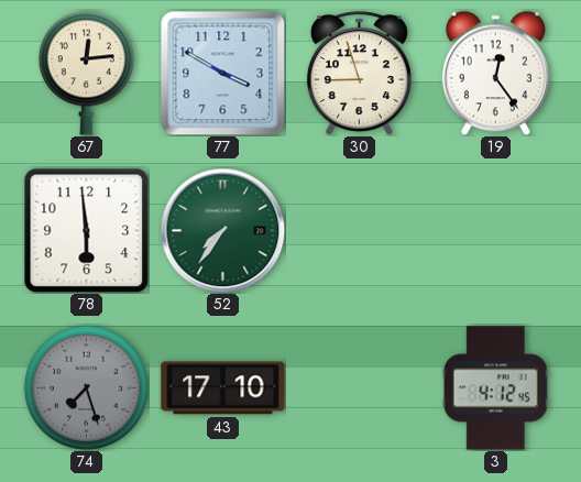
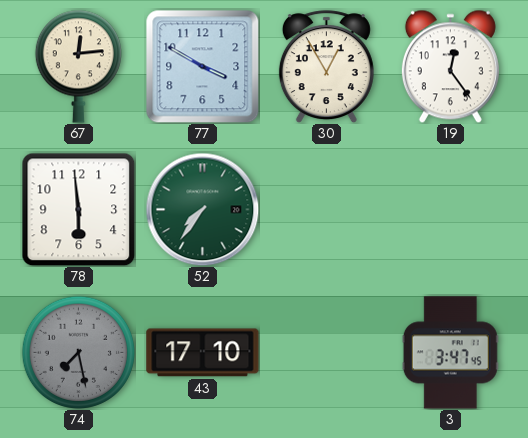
30: 8:57 -> 12:55
74: 7:27 -> 7:28
3: 4:12 -> 3:47
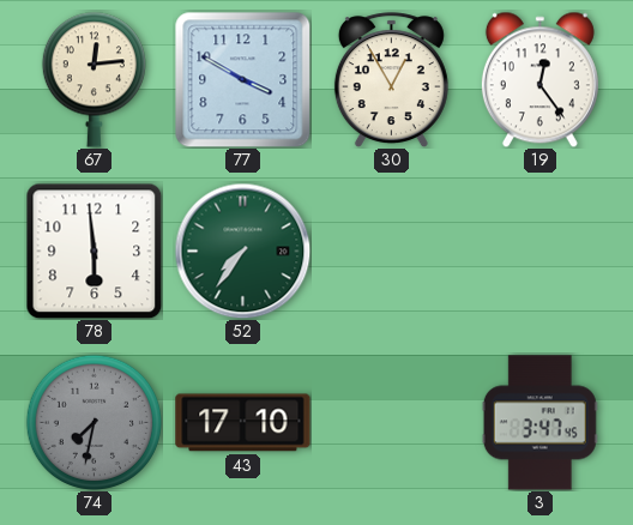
74: 7:28 -> 7:32
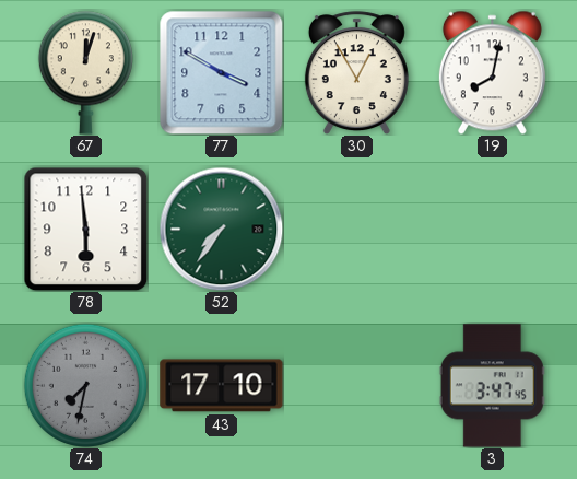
67: 12:14 -> 12:03
19: 12:24 -> 8:02
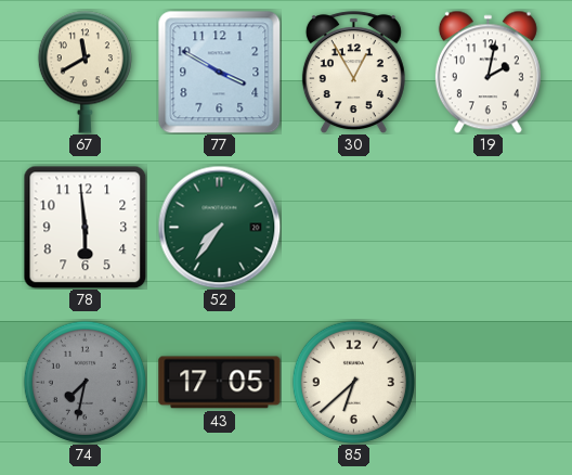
67: 12:03 -> 11:40
19: 8:02 -> 2:02
43: 17:10 -> 17:05
85: none -> 6:38
3: 3:47 -> none
